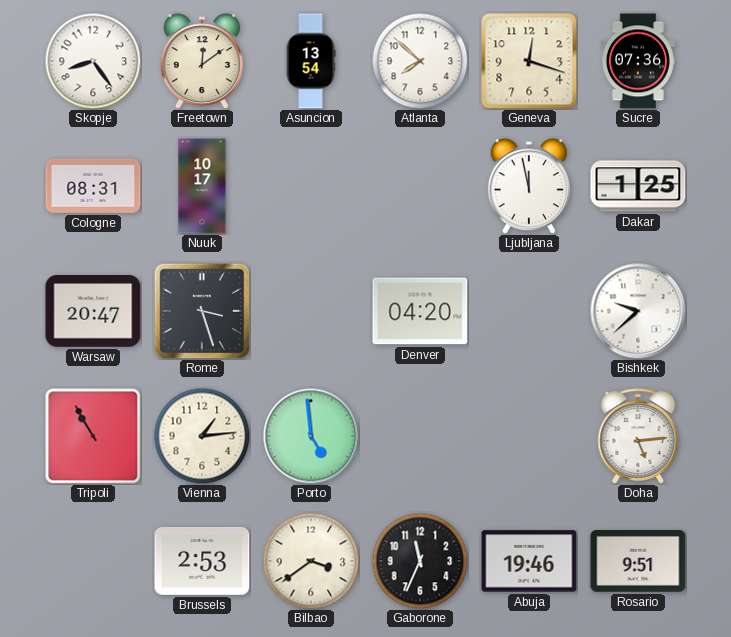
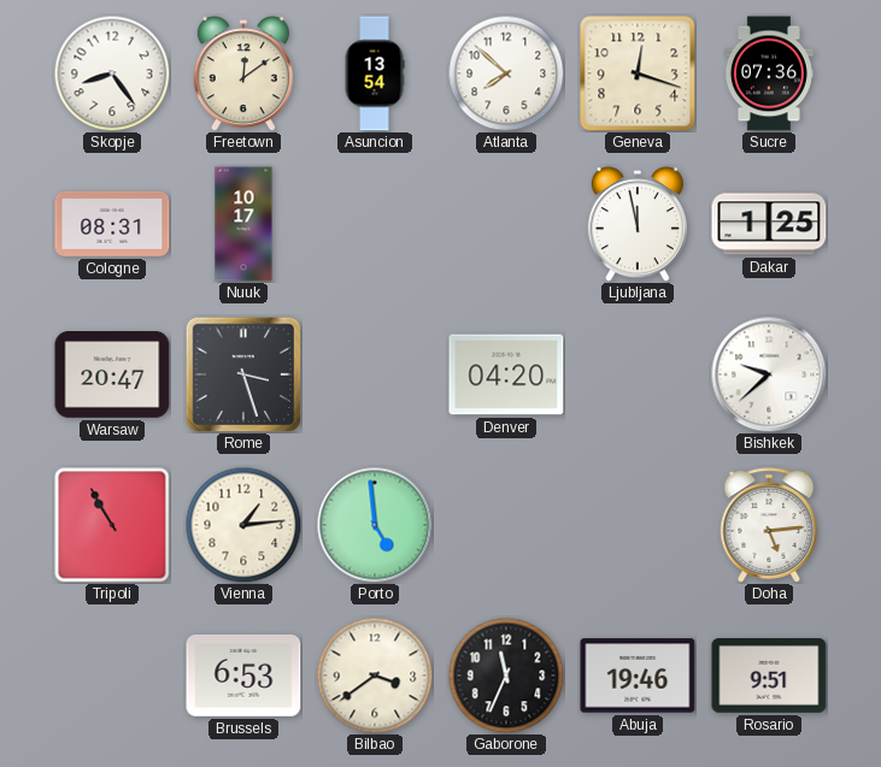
Brussels: 2:53 -> 6:53
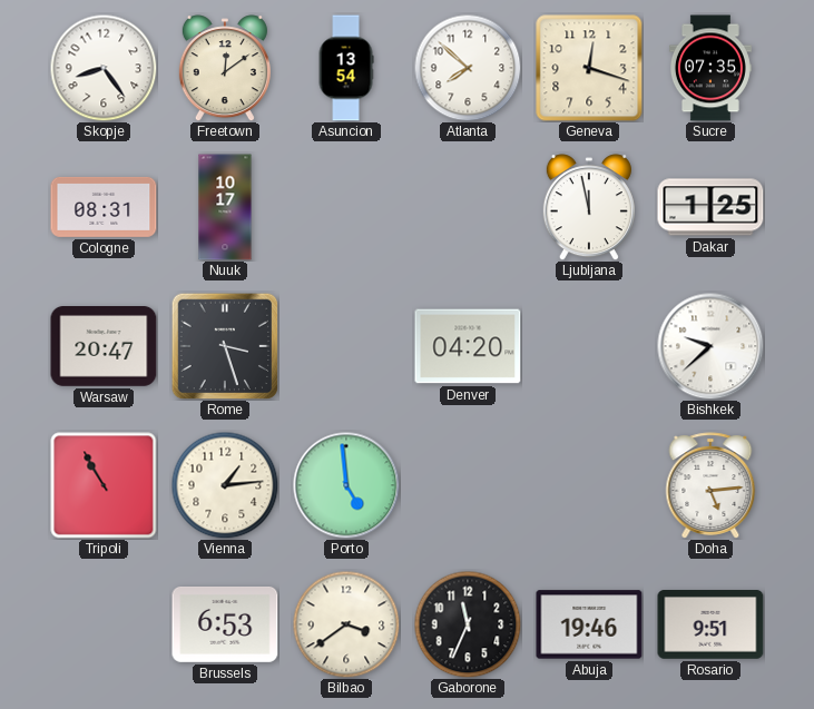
Sucre: 07:36 -> 07:35
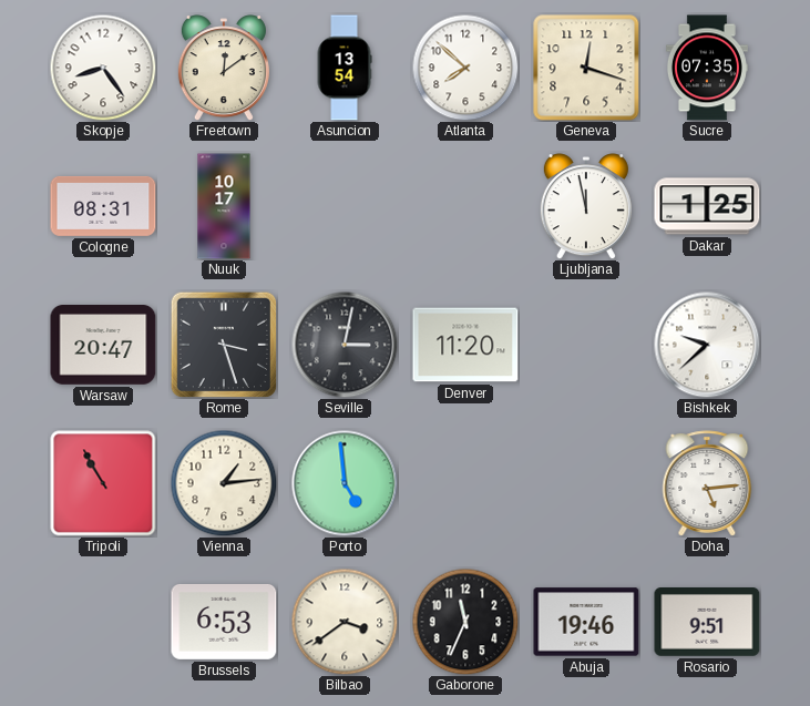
Seville: none -> 3:02
Denver: 04:20 -> 11:20
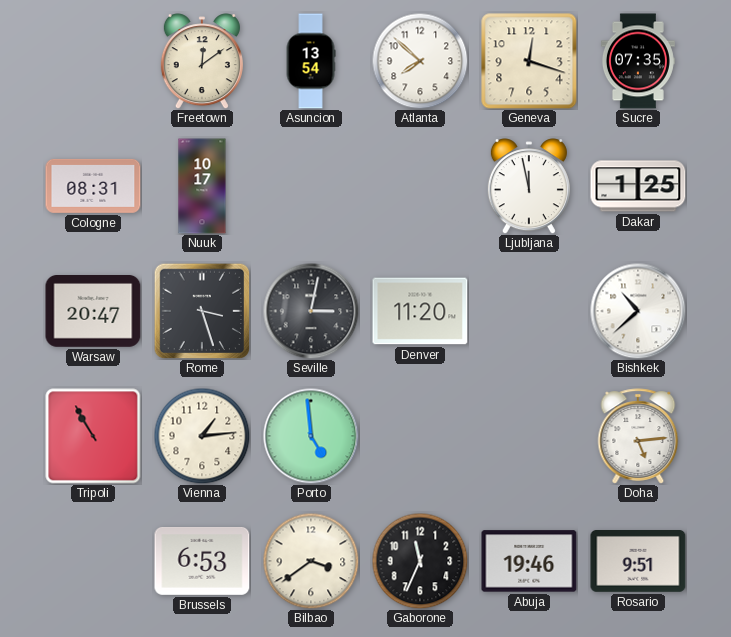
Skopje: 8:24 -> none
Bishkek: 9:38 -> 10:38
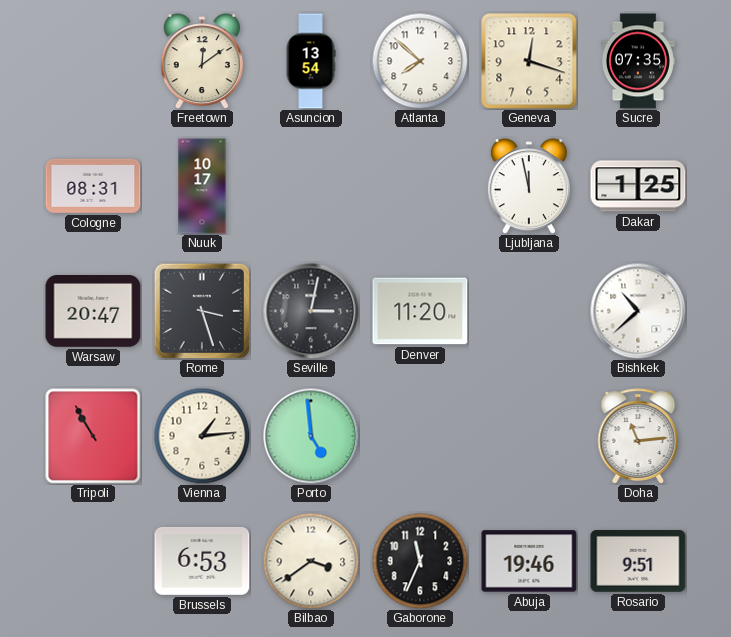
Doha: 5:14 -> 11:14
